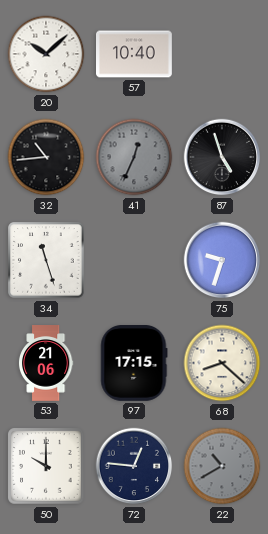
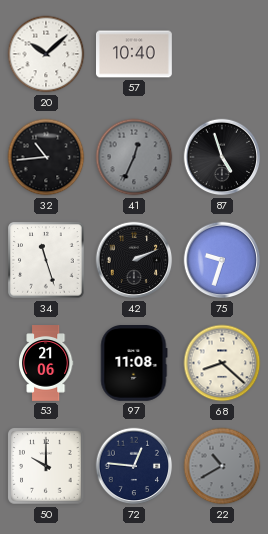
42: none -> 2:11
97: 17:15 -> 11:08
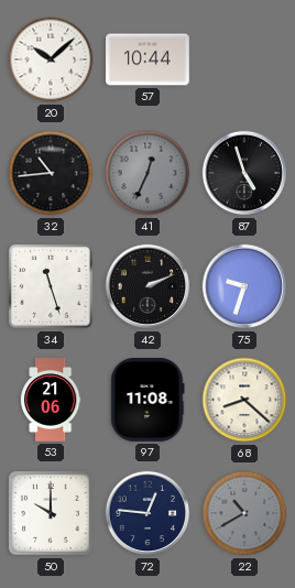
57: 10:40 -> 10:44
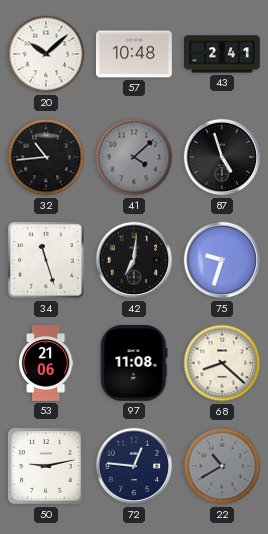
57: 10:44 -> 10:48
43: none -> 2:41
41: 12:34 -> 4:08
42: 2:11 -> 7:01
50: 10:00 -> 9:13
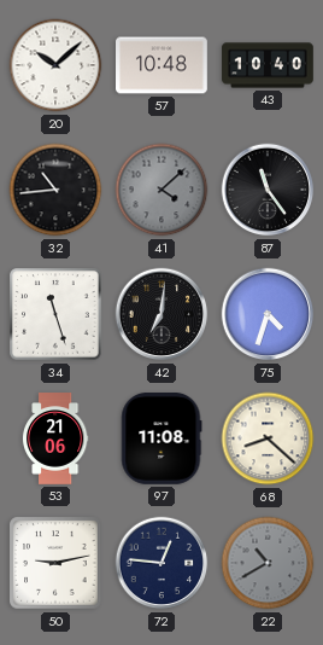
43: 2:41 -> 10:40
87: 4:57 -> 11:24
75: 9:33 -> 4:33
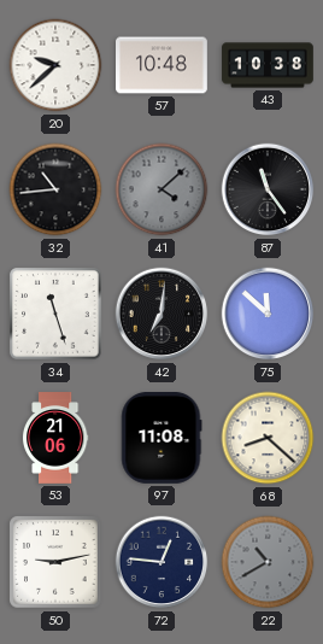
20: 10:08 -> 9:38
43: 10:40 -> 10:38
75: 4:33 -> 11:52
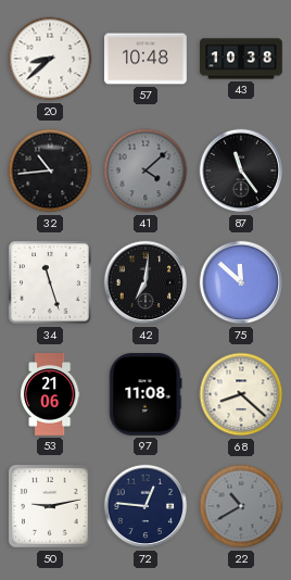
20: 9:38 -> 8:38
